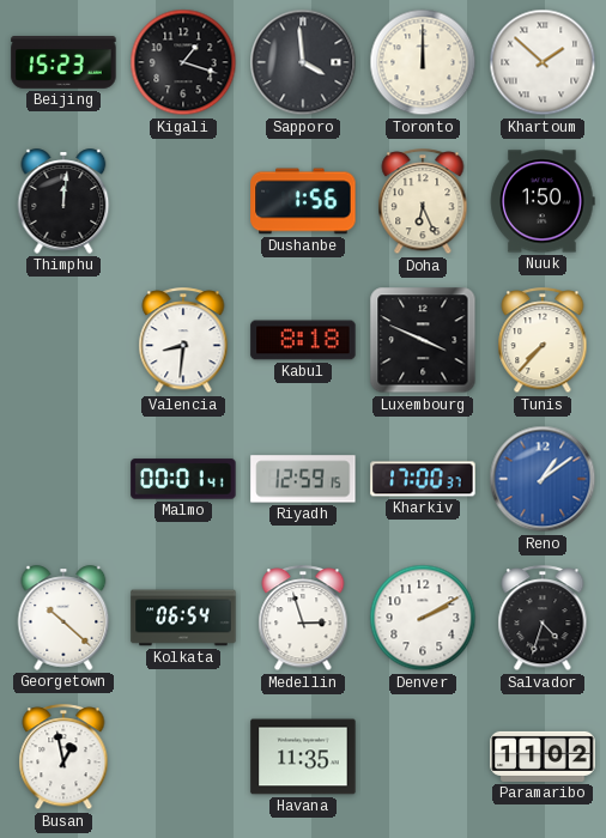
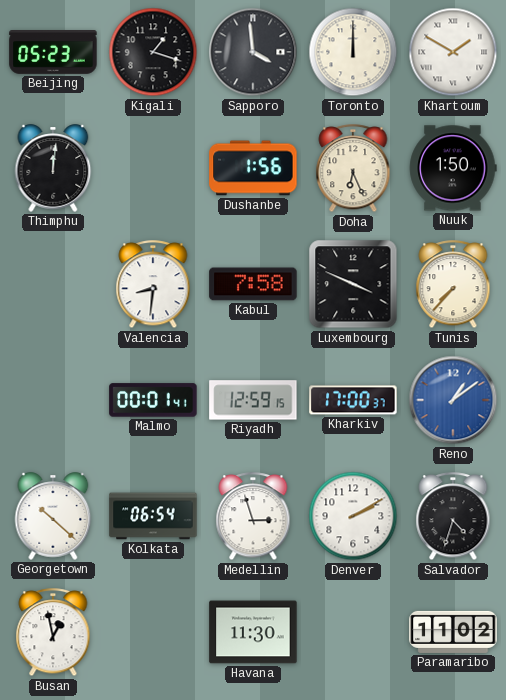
Beijing: 15:23 -> 05:23
Khartoum: 1:52 -> 1:50
Kabul: 8:18 -> 7:58
Havana: 11:35 -> 11:30
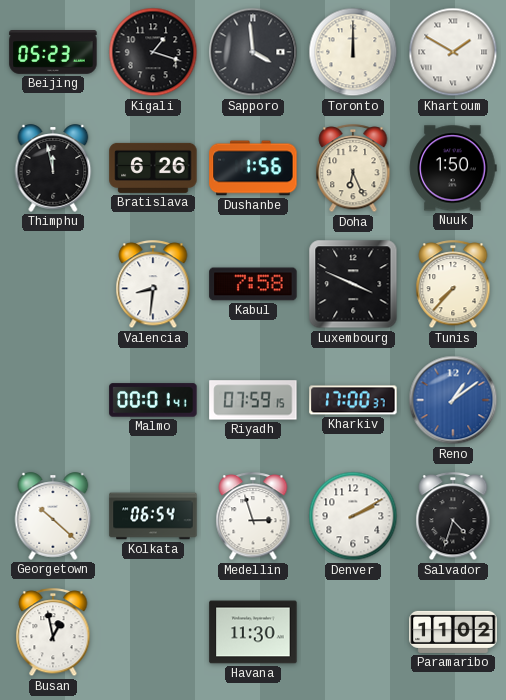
Thimphu: 12:01 -> 11:58
Bratislava: none -> 6:26
Riyadh: 12:59 -> 07:59
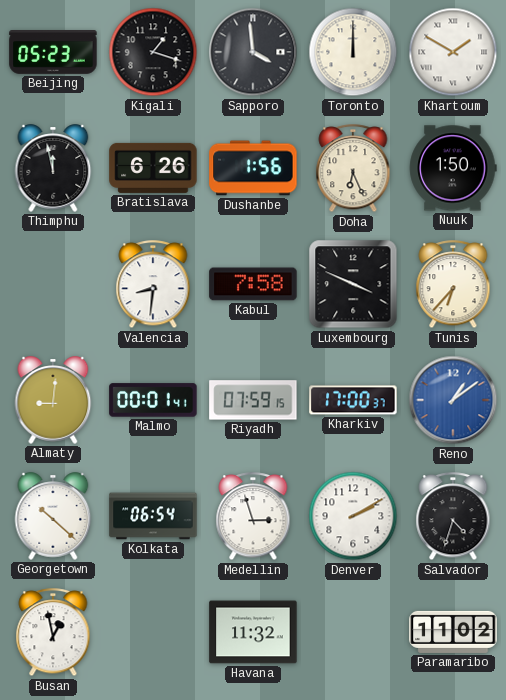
Tunis: 7:37 -> 6:37
Almaty: none -> 9:01
Havana: 11:30 -> 11:32
